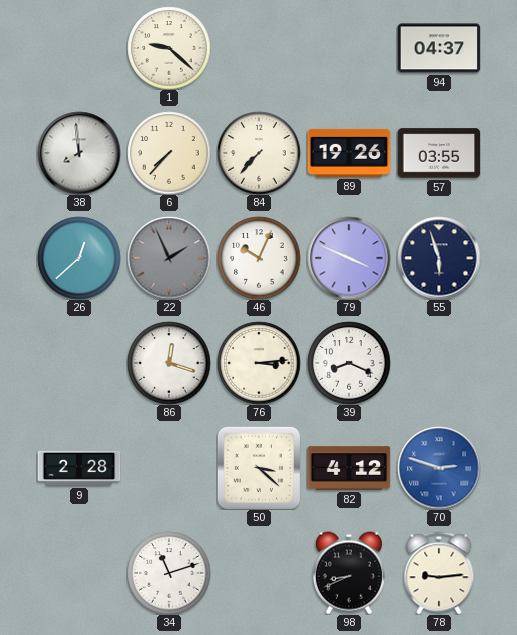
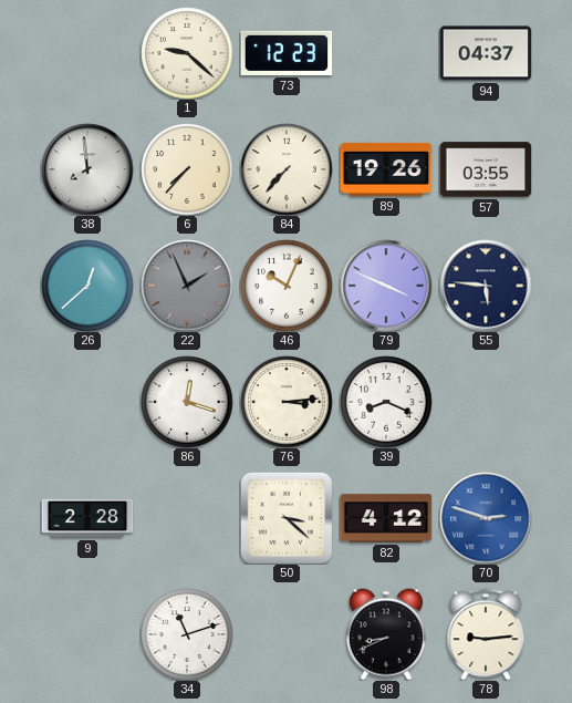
73: none -> 12:23
55: 5:57 -> 5:46
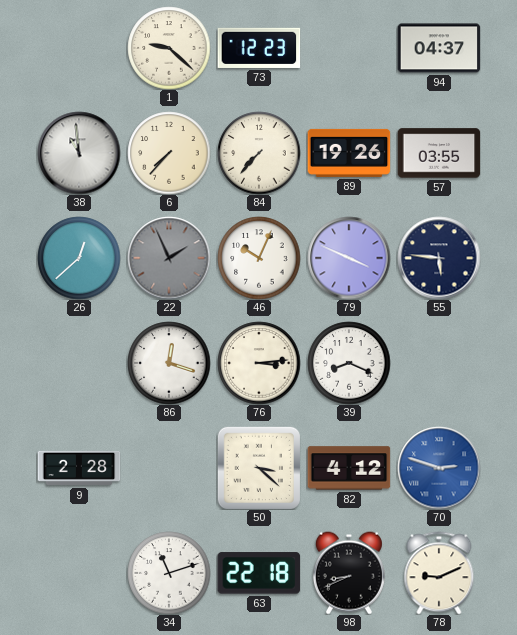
38: 7:59 -> 10:59
63: none -> 22:18
78: 9:14 -> 9:11
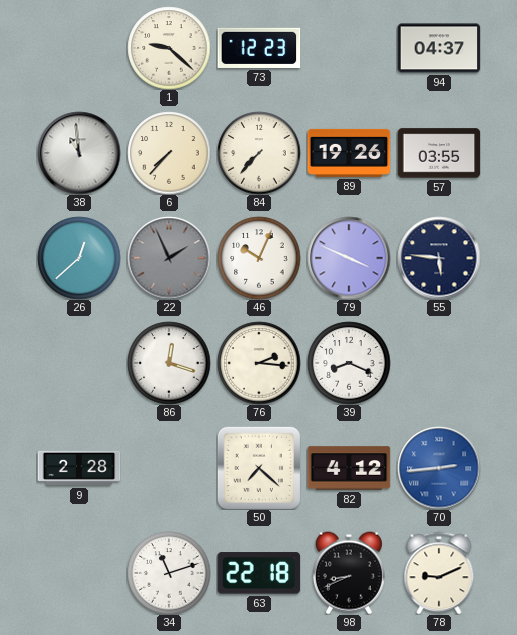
76: 3:14 -> 2:16
50: 3:22 -> 7:22
70: 2:48 -> 2:44
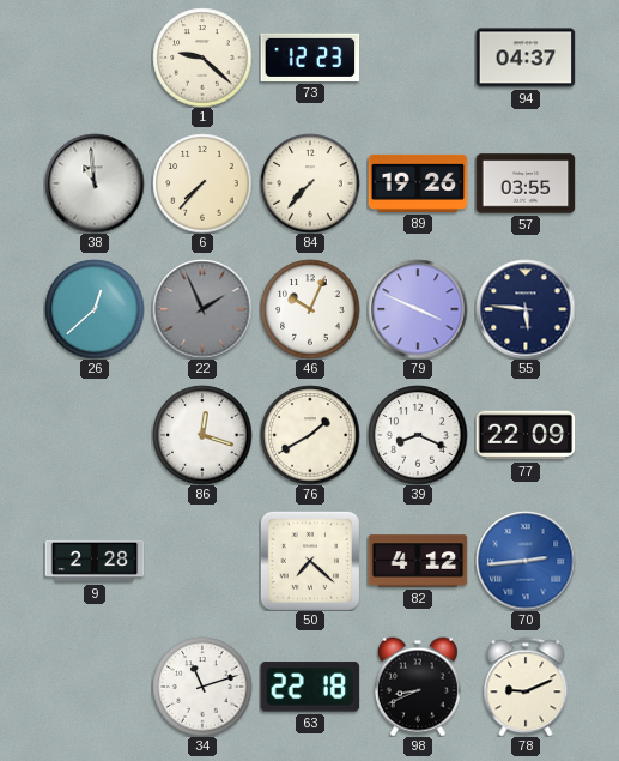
76: 2:16 -> 1:40
77: none -> 22:09
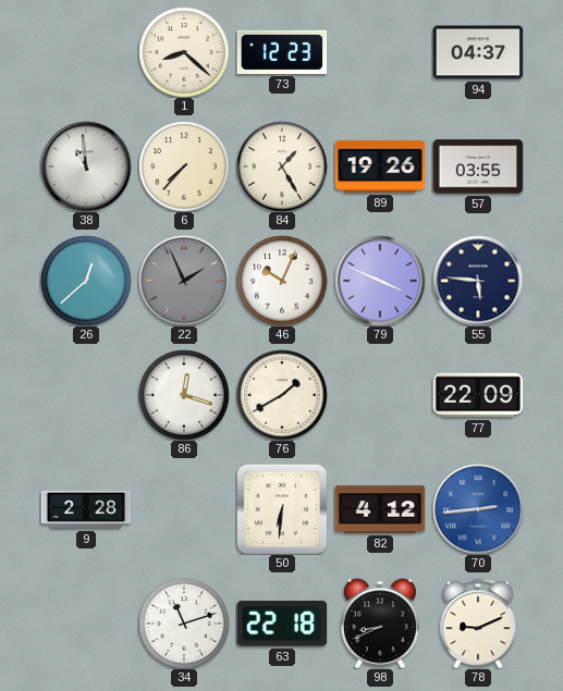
1: 9:22 -> 8:22
84: 7:37 -> 1:25
39: 8:19 -> none
50: 7:22 -> 6:31
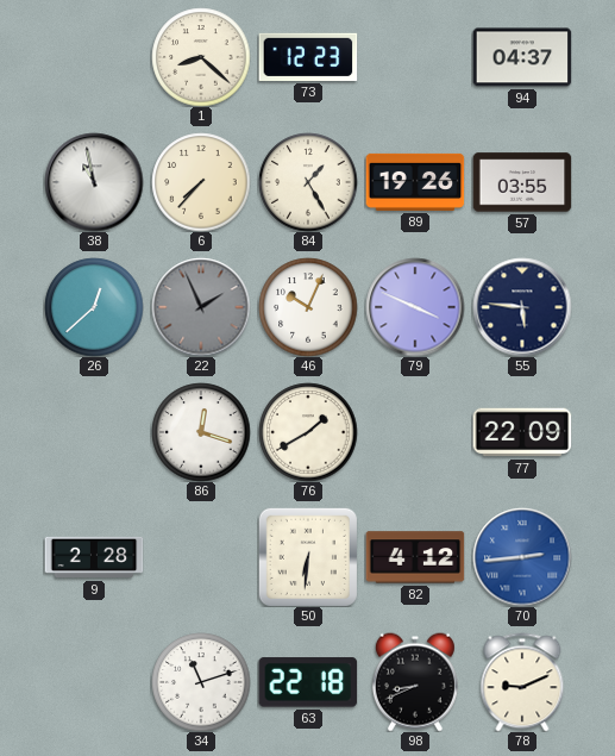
38: 10:59 -> 10:58
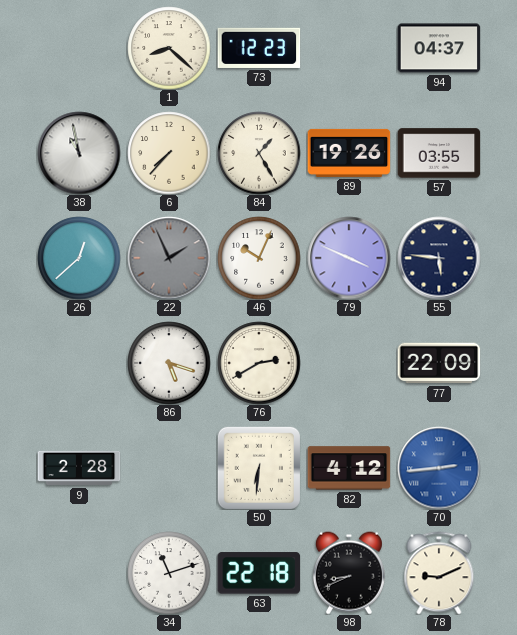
86: 12:18 -> 5:18
76: 1:40 -> 2:40
